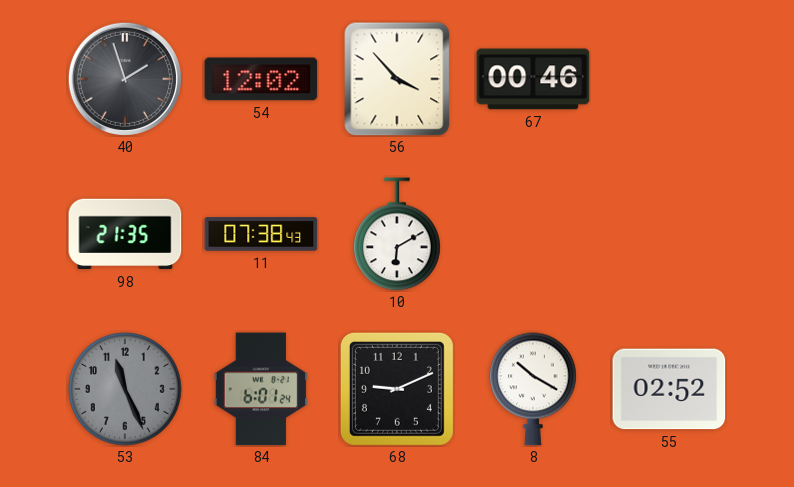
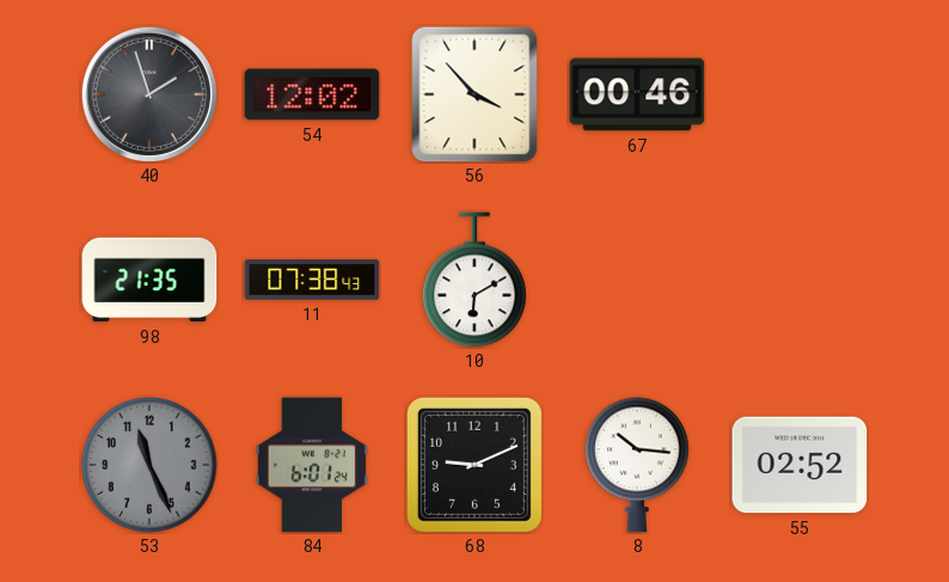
8: 10:20 -> 10:16
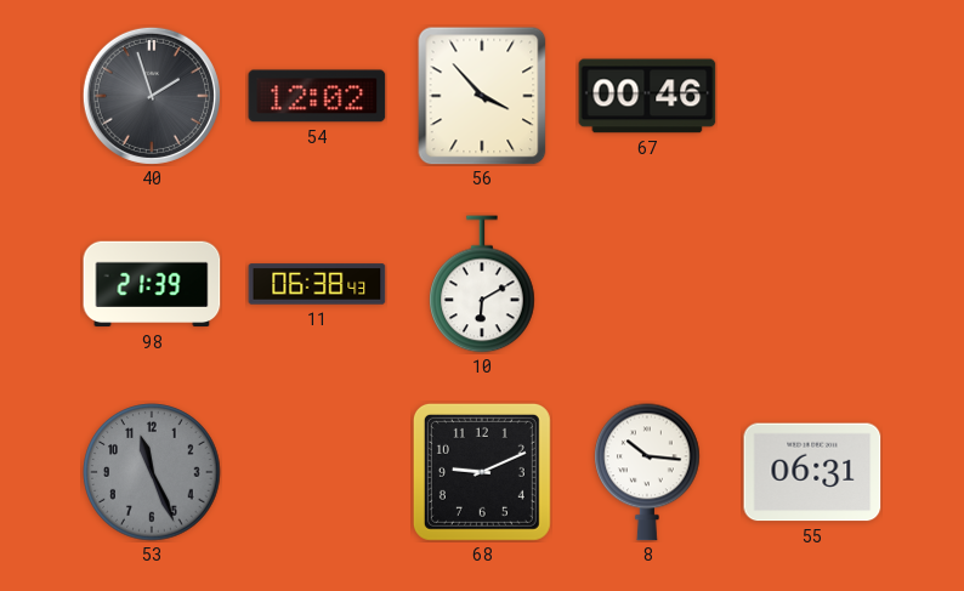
98: 21:35 -> 21:39
11: 07:38 -> 06:38
84: 6:01 -> none
55: 02:52 -> 06:31
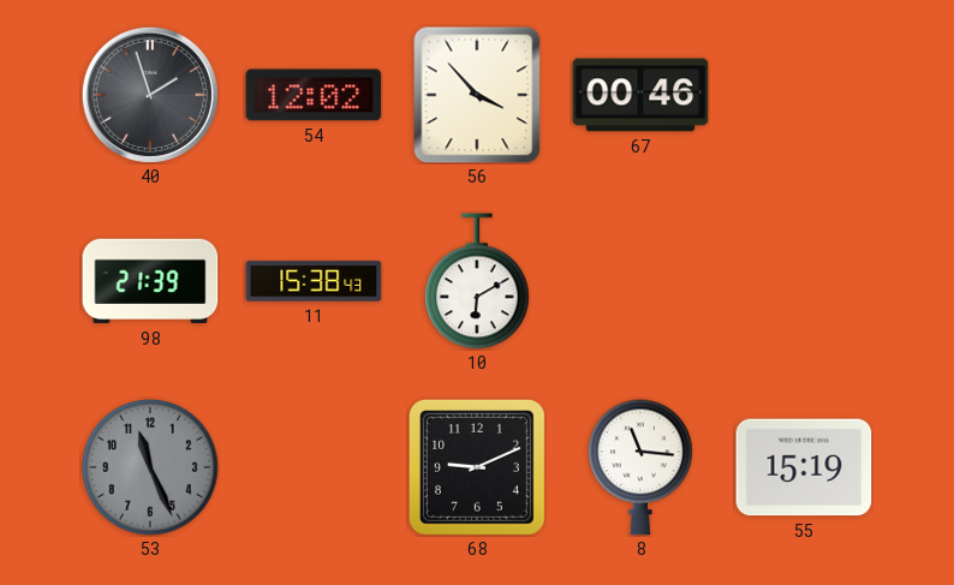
11: 06:38 -> 15:38
8: 10:16 -> 11:16
55: 06:31 -> 15:19
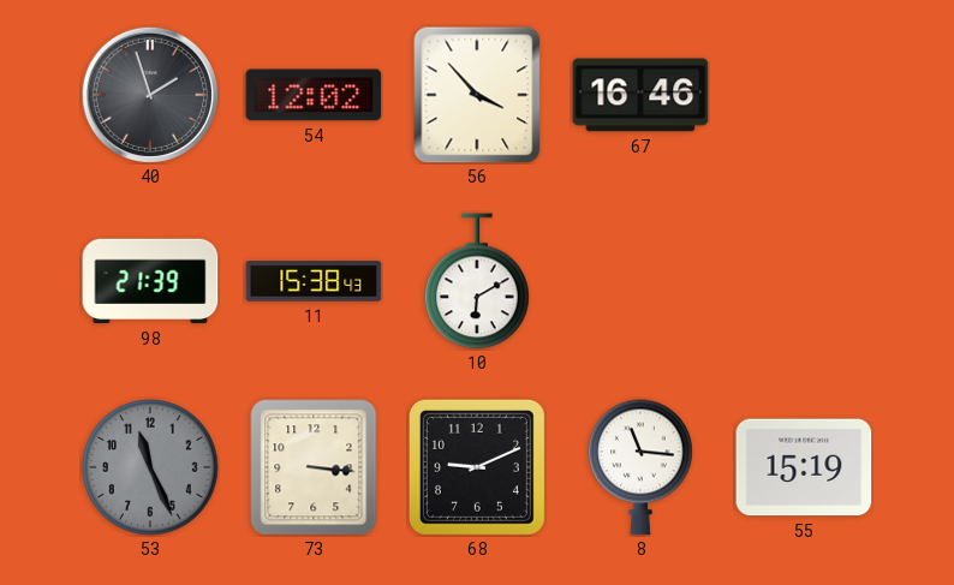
67: 00:46 -> 16:46
73: none -> 3:16
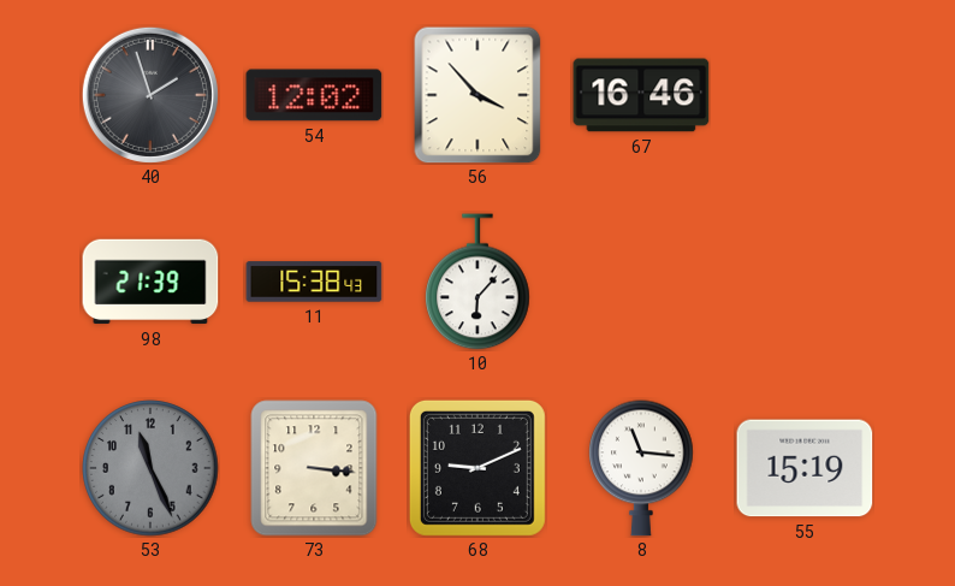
10: 6:10 -> 6:07
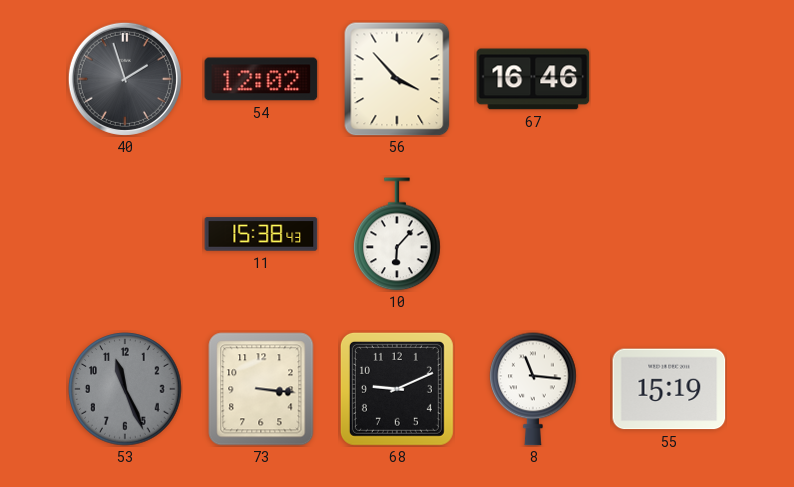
98: 21:39 -> none
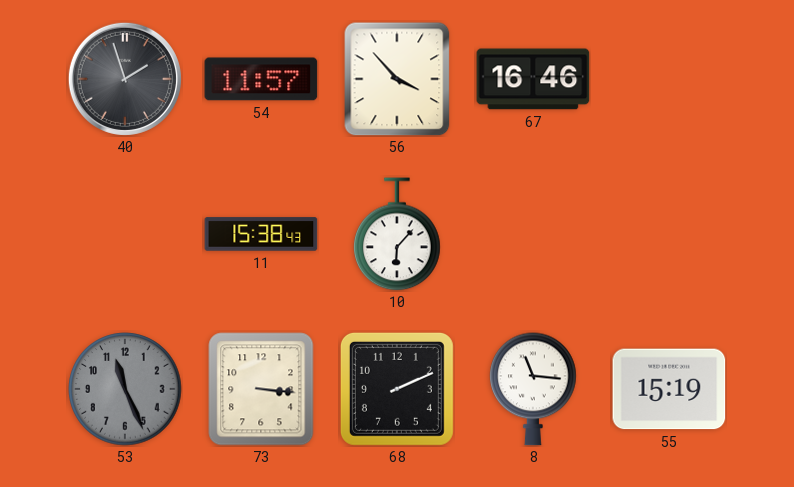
54: 12:02 -> 11:57
68: 9:11 -> 2:11
